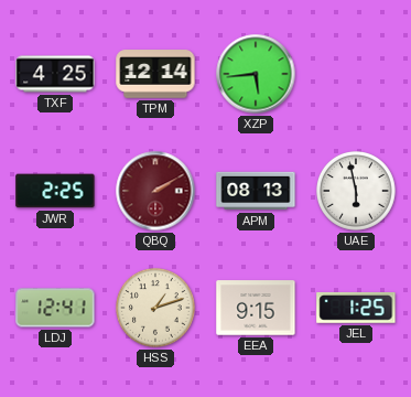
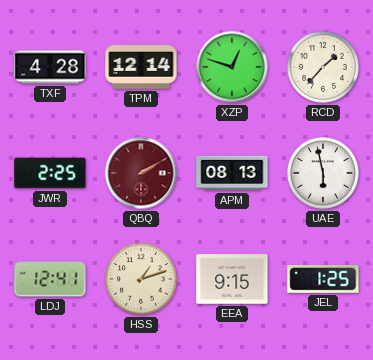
TXF: 4:25 -> 4:28
XZP: 5:44 -> 12:48
RCD: none -> 1:37
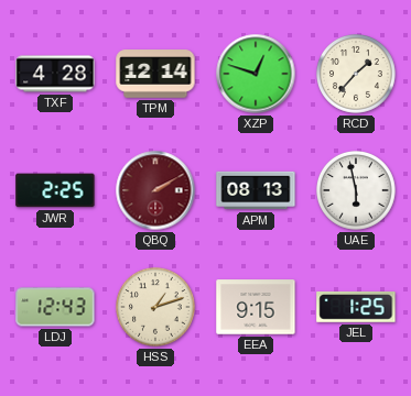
LDJ: 12:41 -> 12:43
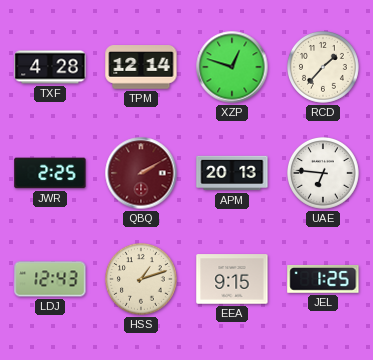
APM: 08:13 -> 20:13
UAE: 5:58 -> 6:46
